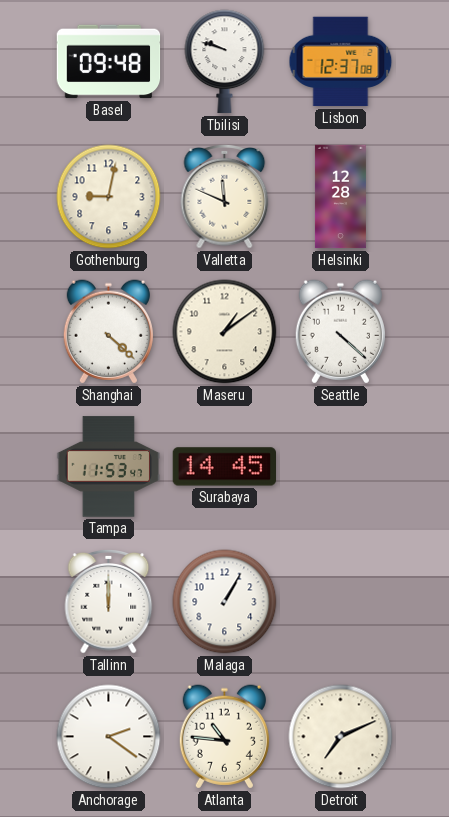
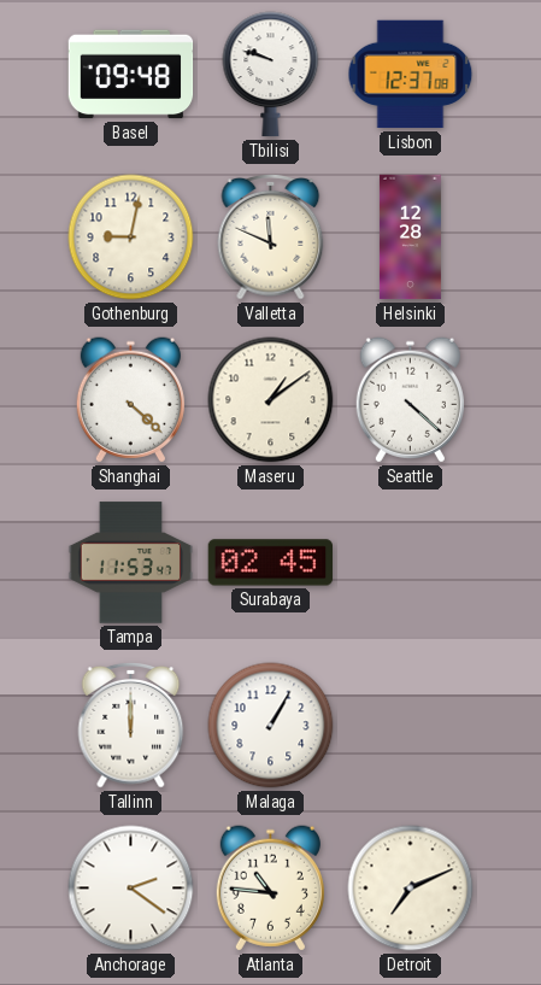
Surabaya: 14:45 -> 02:45
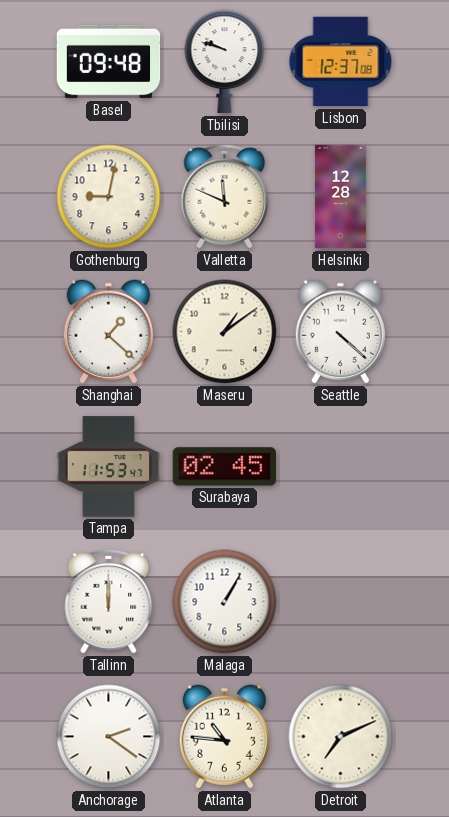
Shanghai: 4:22 -> 1:22
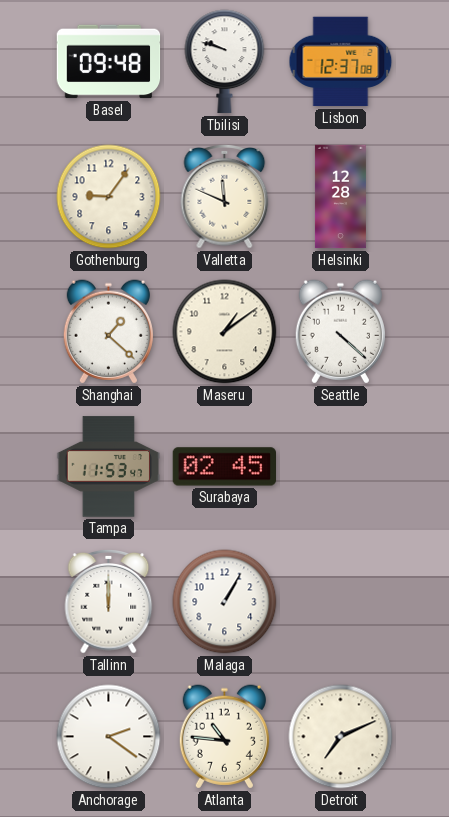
Gothenburg: 9:02 -> 9:06
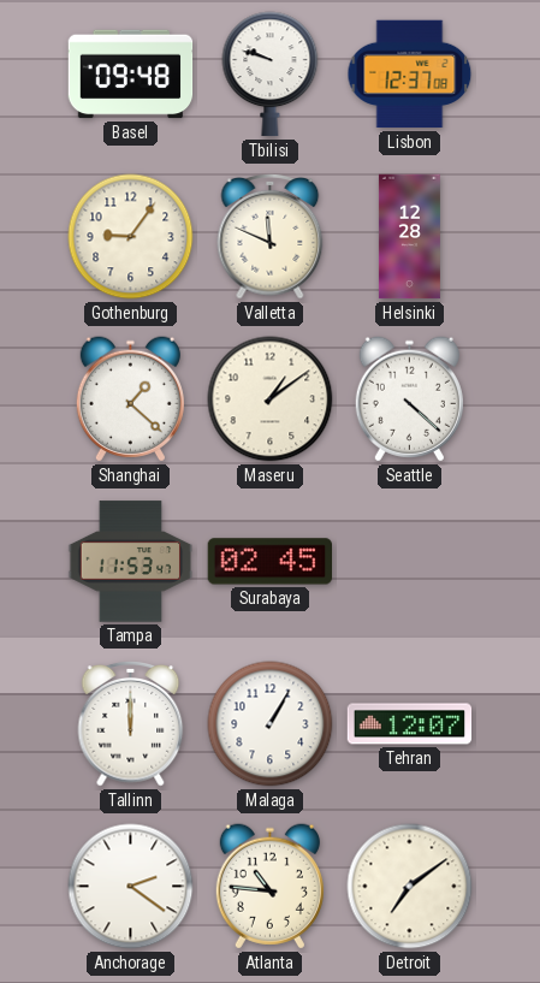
Tehran: none -> 12:07
Detroit: 7:11 -> 7:09
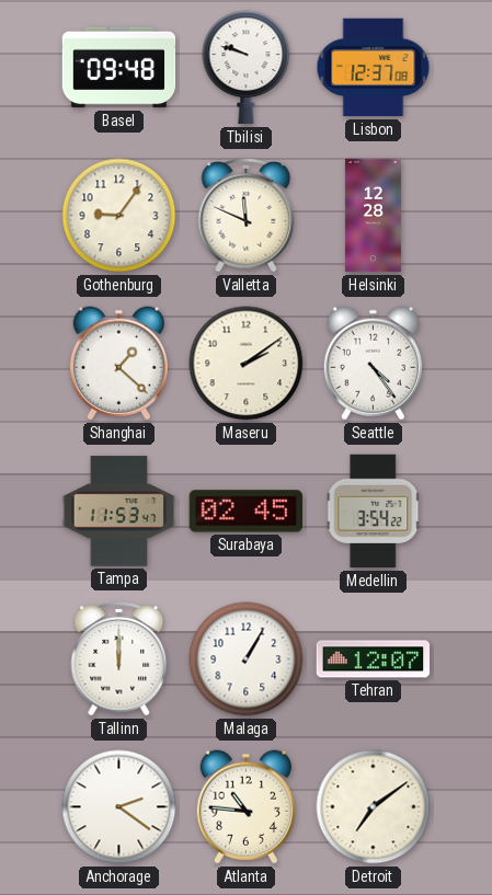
Maseru: 1:09 -> 2:09
Seattle: 4:22 -> 4:24
Medellin: none -> 3:54
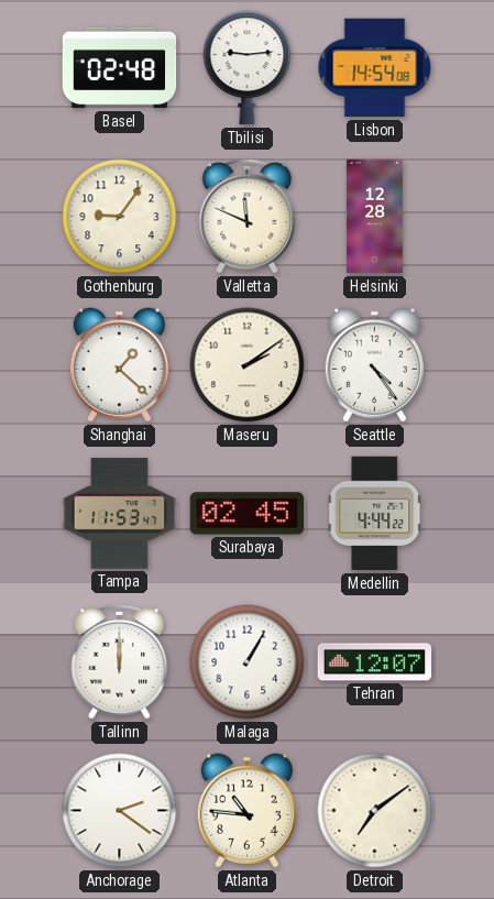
Basel: 09:48 -> 02:48
Tbilisi: 9:48 -> 9:14
Lisbon: 12:37 -> 14:54
Medellin: 3:54 -> 4:44
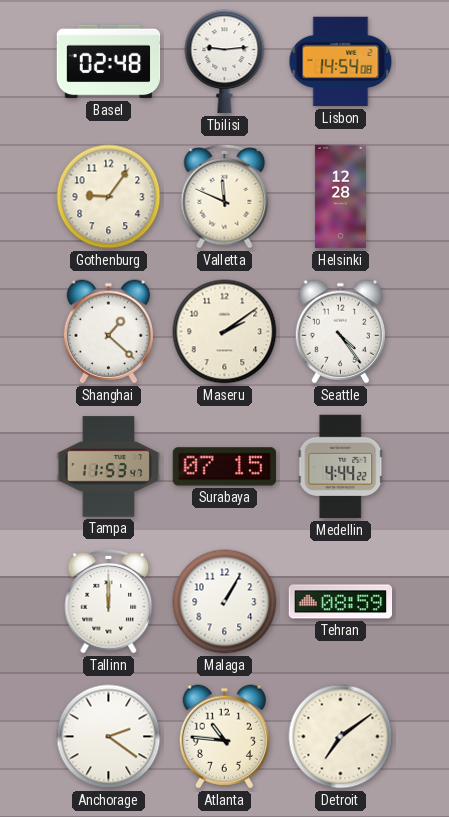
Surabaya: 02:45 -> 07:15
Tehran: 12:07 -> 08:59
